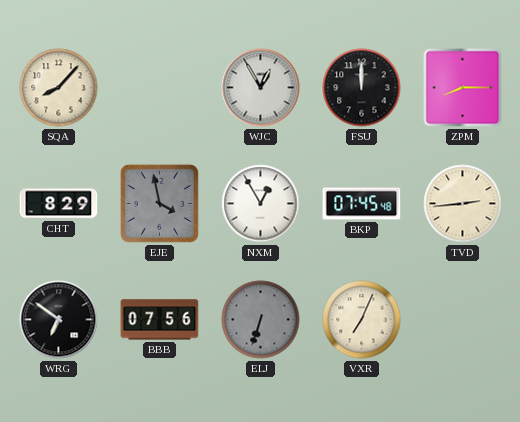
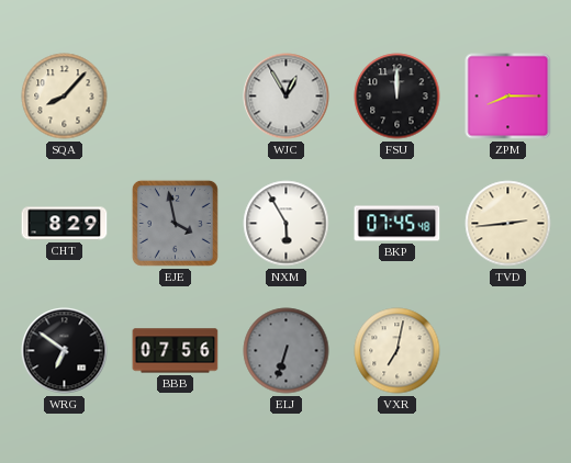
NXM: 12:55 -> 5:55
VXR: 7:04 -> 7:02
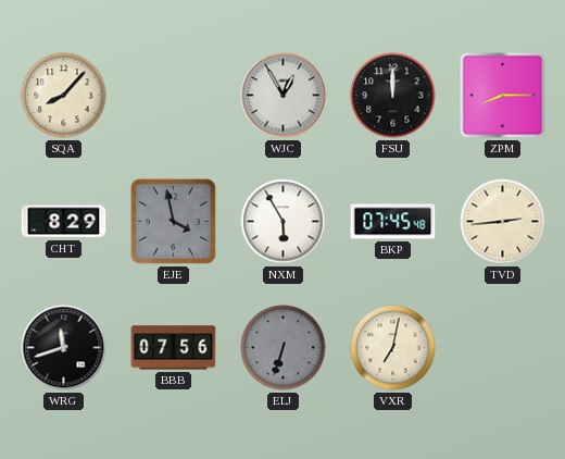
WRG: 6:51 -> 11:42
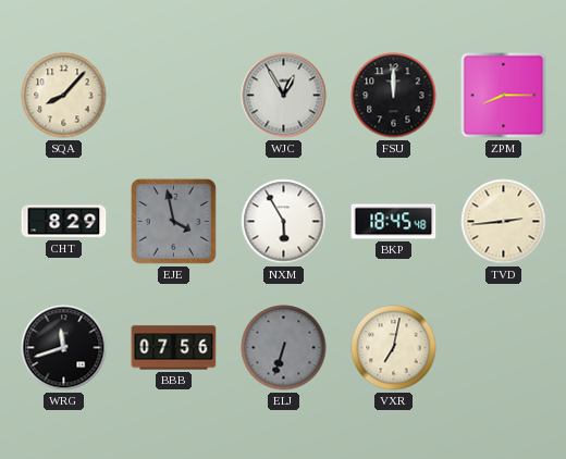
BKP: 07:45 -> 18:45
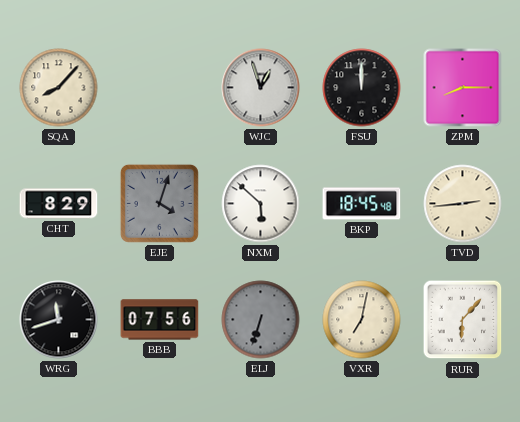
WJC: 12:55 -> 12:57
EJE: 3:58 -> 4:03
NXM: 5:55 -> 5:52
RUR: none -> 6:07
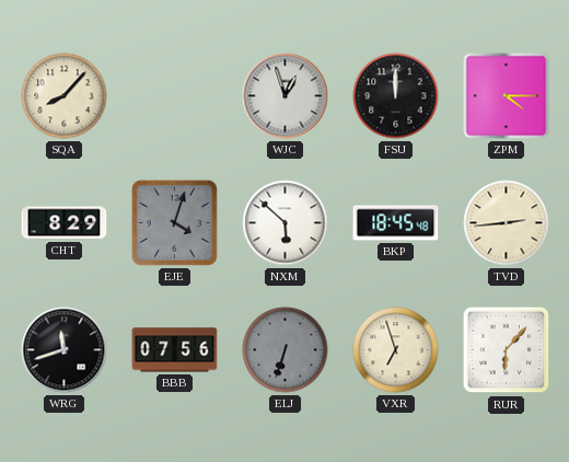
ZPM: 8:15 -> 4:15
VXR: 7:02 -> 6:57
